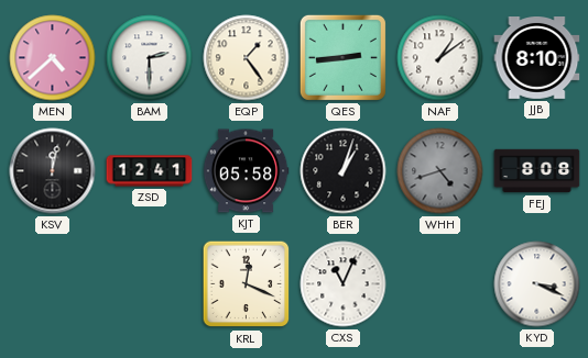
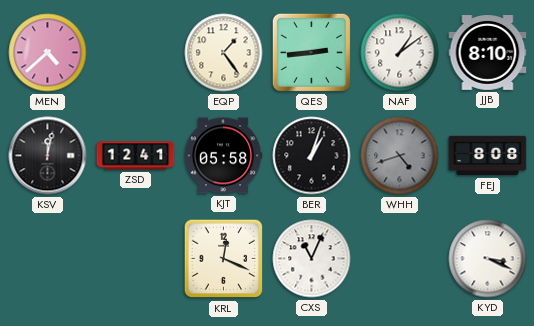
BAM: 2:30 -> none
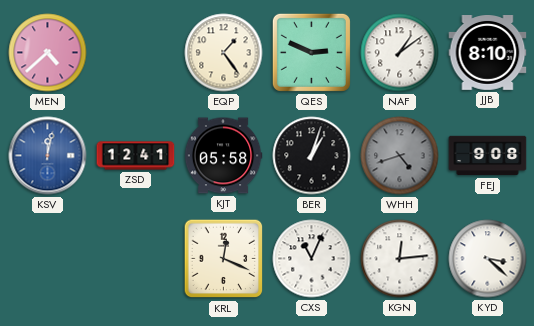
QES: 2:44 -> 2:49
KSV dial: black -> blue
FEJ: 8:08 -> 9:08
KGN: none -> 12:14
KYD: 3:19 -> 3:22
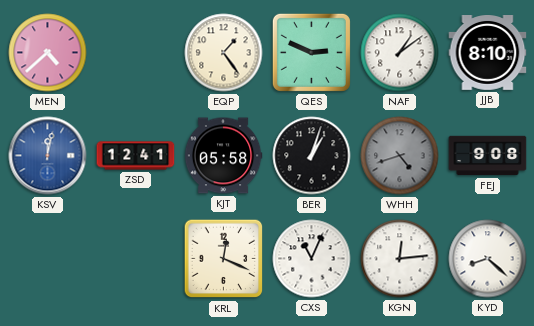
KYD: 3:22 -> 8:22
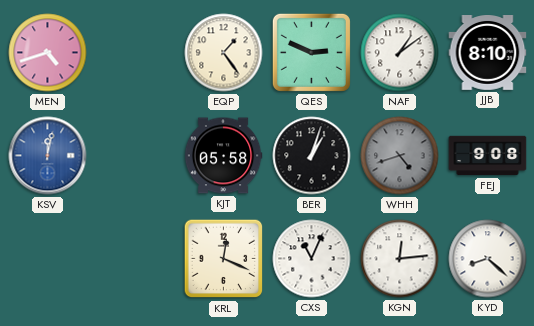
MEN: 4:38 -> 4:42
ZSD: 12:41 -> none
